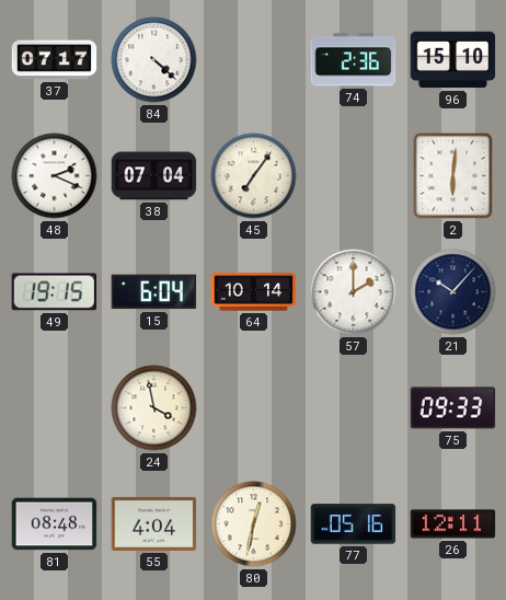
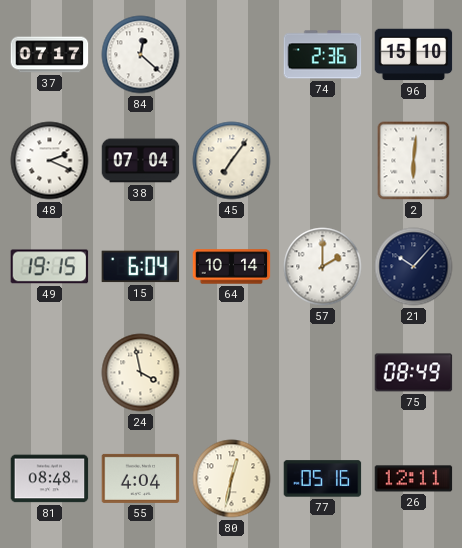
84: 4:22 -> 12:22
75: 09:33 -> 08:49
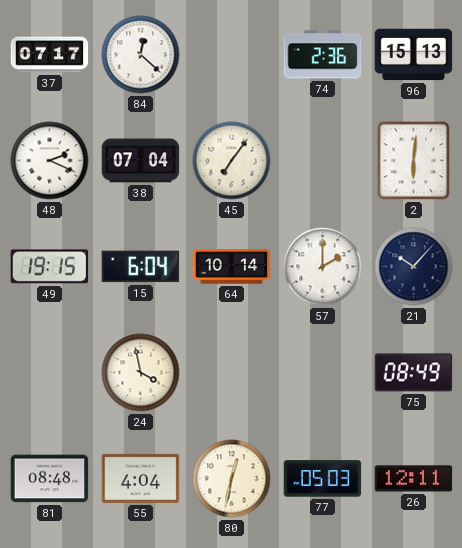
96: 15:10 -> 15:13
77: 05:16 -> 05:03
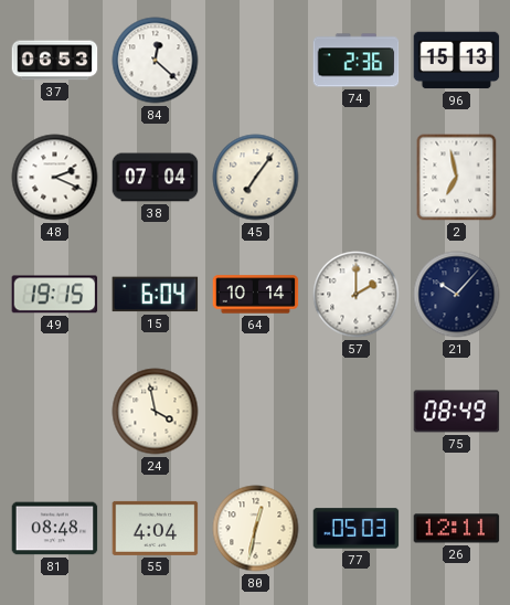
37: 07:17 -> 06:53
2: 6:01 -> 6:58
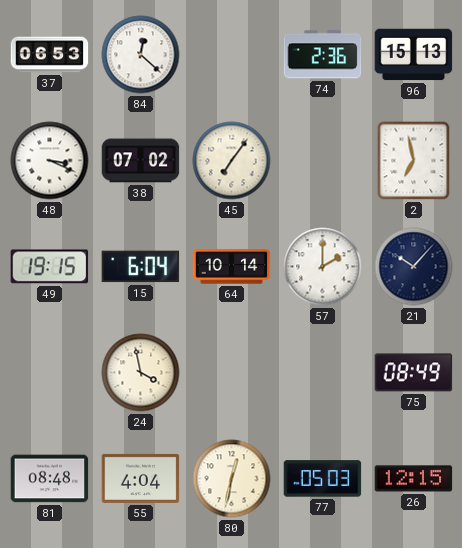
48: 2:19 -> 3:19
38: 07:04 -> 07:02
26: 12:11 -> 12:15
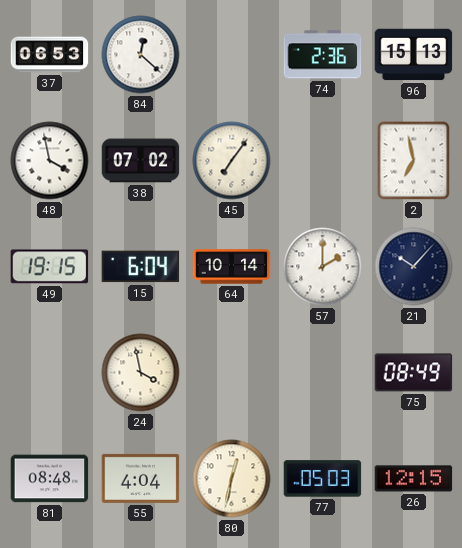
48: 3:19 -> 3:58
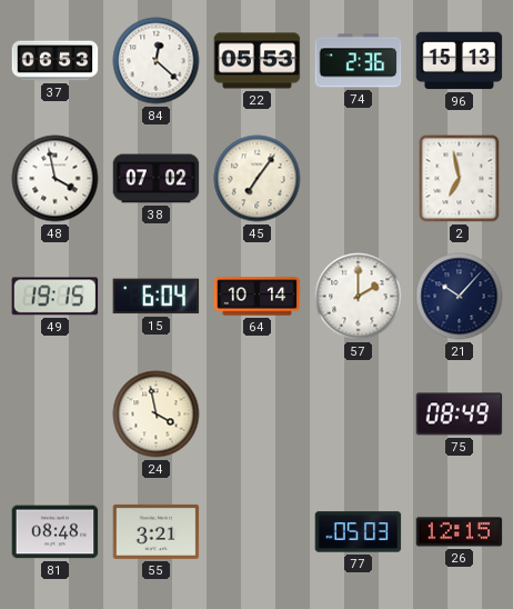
22: none -> 05:53
55: 4:04 -> 3:21
80: 12:32 -> none
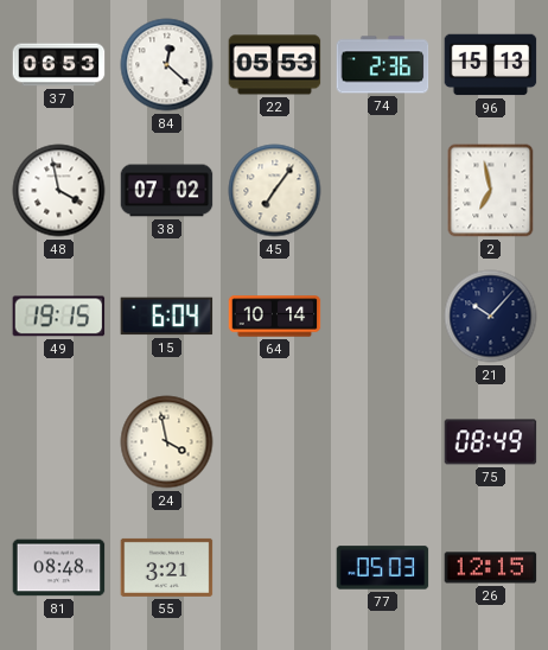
57: 2:00 -> none
